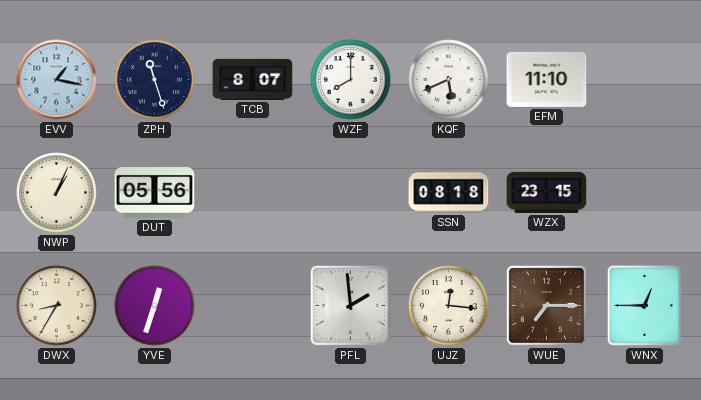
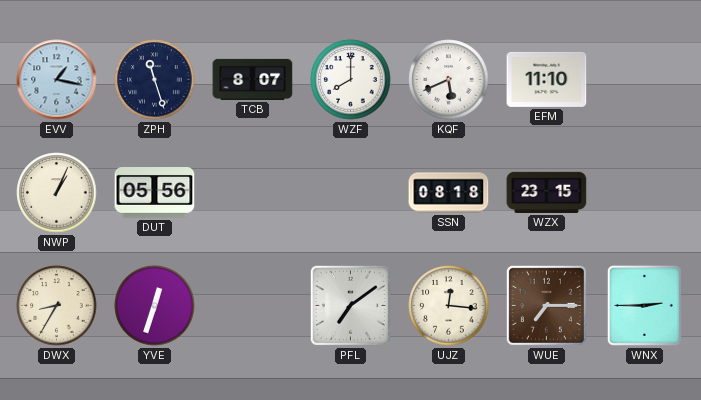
PFL: 1:59 -> 7:09
WNX: 12:45 -> 2:45
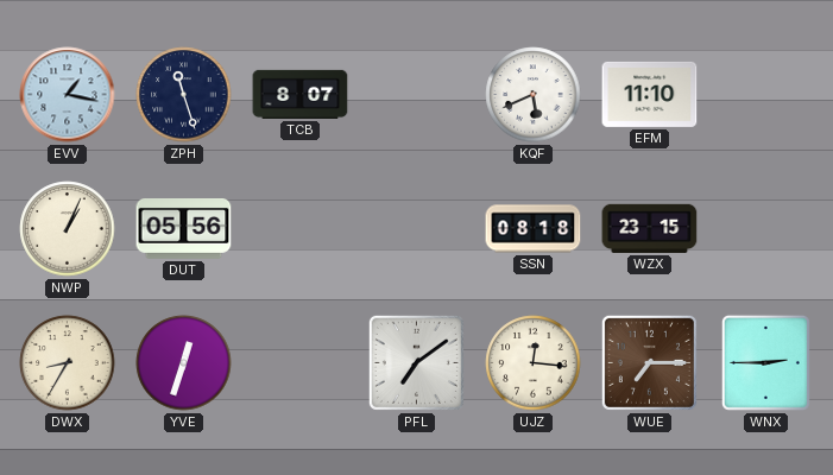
WZF: 8:00 -> none
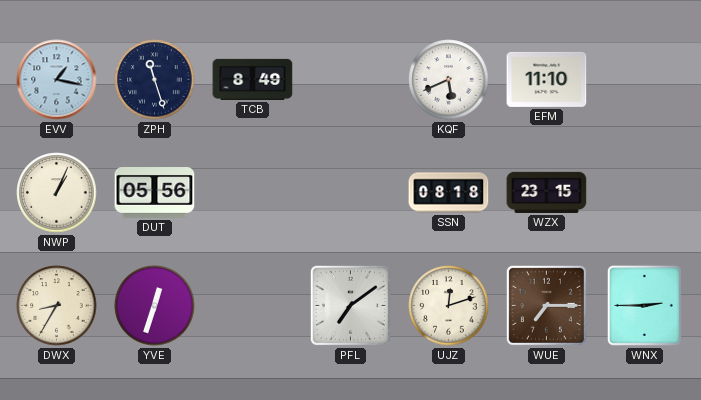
TCB: 8:07 -> 8:49
UJZ: 12:16 -> 12:12
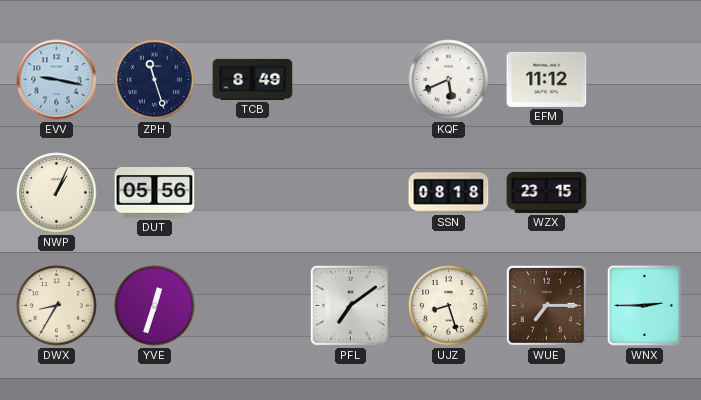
EVV: 1:17 -> 9:17
EFM: 11:10 -> 11:12
UJZ: 12:12 -> 8:27
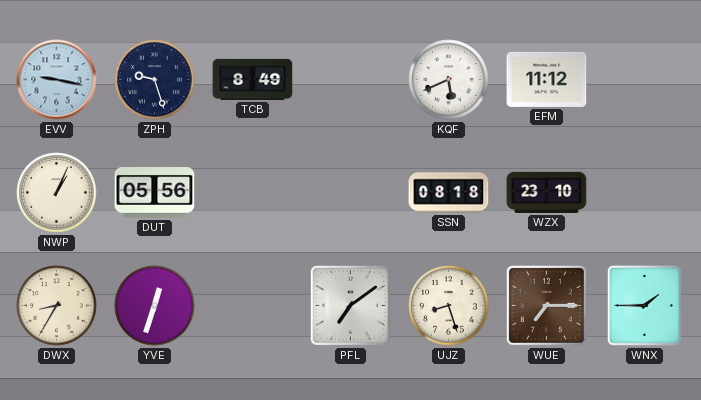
ZPH: 11:27 -> 9:27
WZX: 23:15 -> 23:10
WNX: 2:45 -> 1:45
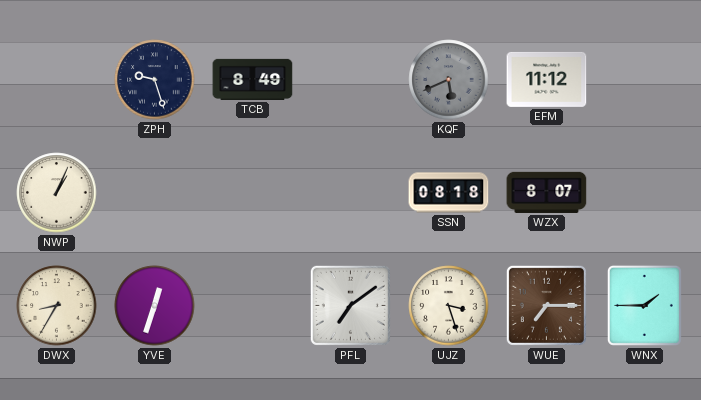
EVV: 9:17 -> none
KQF dial: white -> grey
DUT: 05:56 -> none
WZX: 23:10 -> 8:07
UJZ: 8:27 -> 3:27
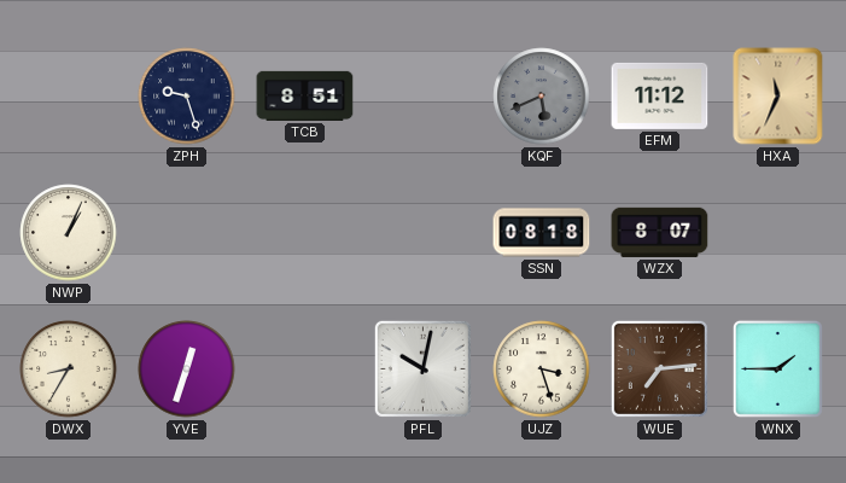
TCB: 8:49 -> 8:51
HXA: none -> 11:34
PFL: 7:09 -> 10:02
WUE: 7:15 -> 7:14
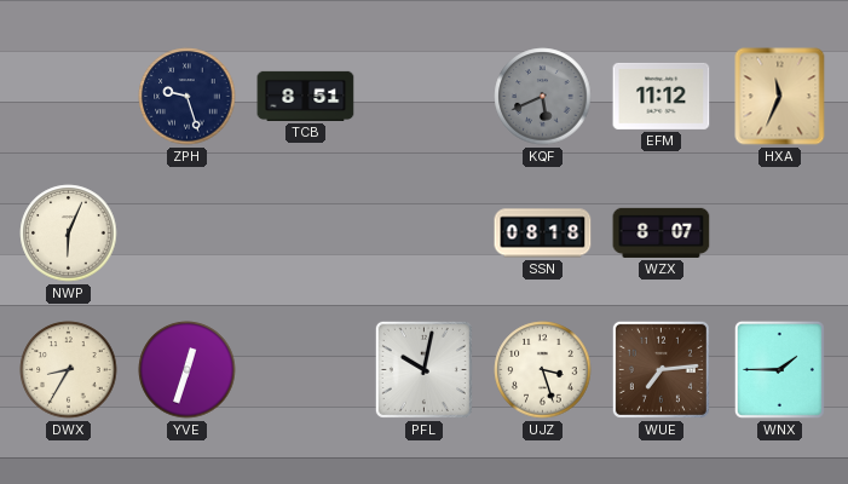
NWP: 1:04 -> 6:04
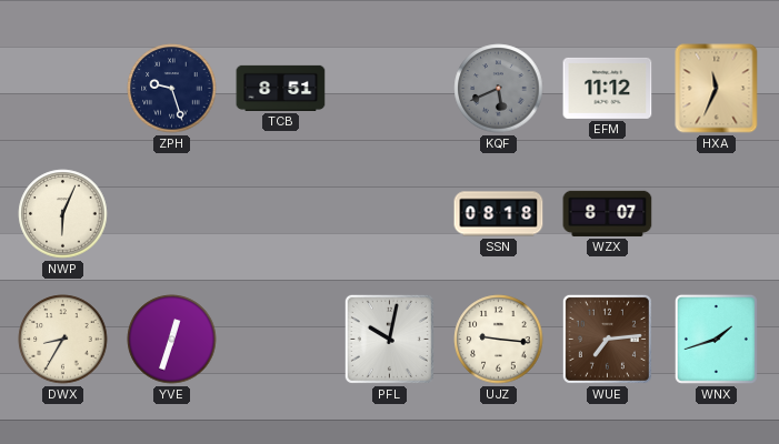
UJZ: 3:27 -> 9:16
WNX: 1:45 -> 1:42
